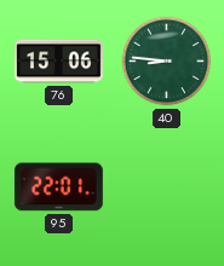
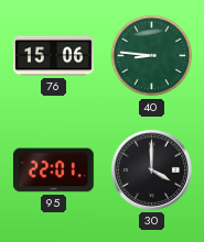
30: none -> 4:00
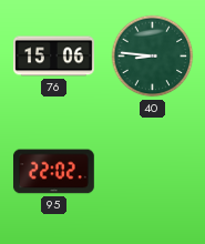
95: 22:01 -> 22:02
30: 4:00 -> none
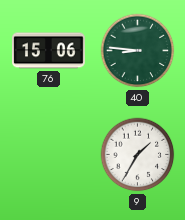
95: 22:02 -> none
9: none -> 1:35
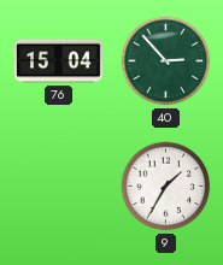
76: 15:06 -> 15:04
40: 8:46 -> 2:53
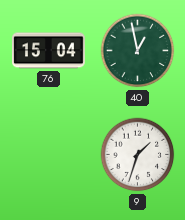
40: 2:53 -> 12:58
9: 1:35 -> 1:33
